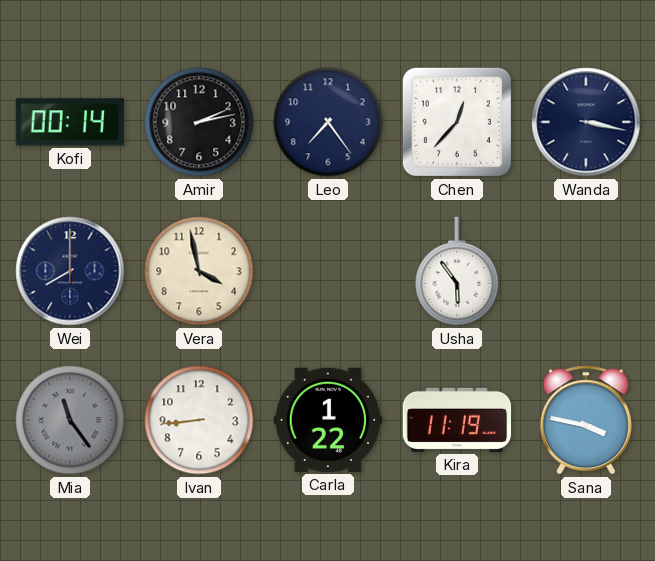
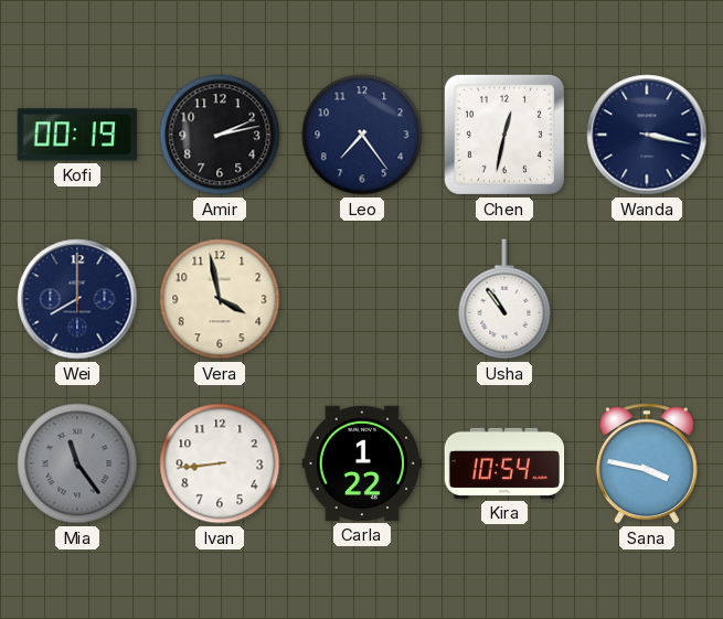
Kofi: 00:14 -> 00:19
Chen: 12:37 -> 12:32
Usha: 5:54 -> 10:54
Kira: 11:19 -> 10:54
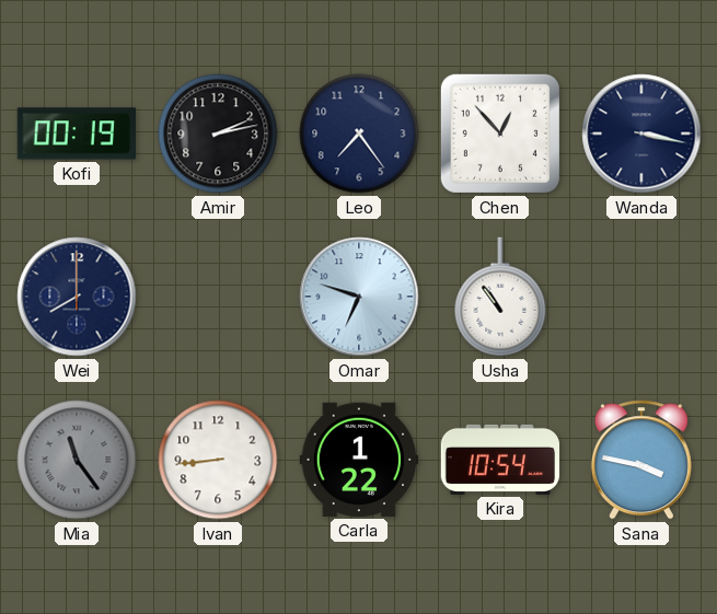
Chen: 12:32 -> 12:53
Vera: 3:58 -> none
Omar: none -> 6:48
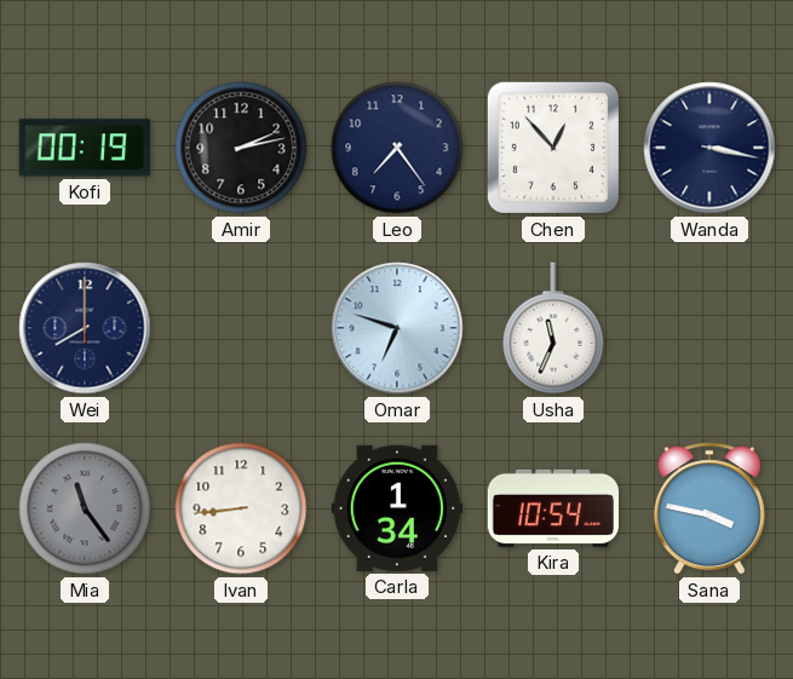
Usha: 10:54 -> 11:34
Carla: 1:22 -> 1:34
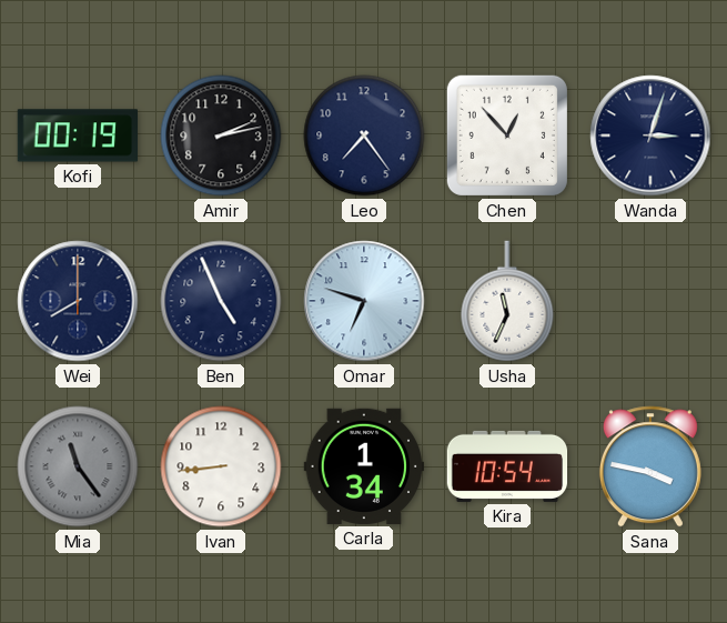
Wanda: 3:17 -> 3:03
Ben: none -> 4:56
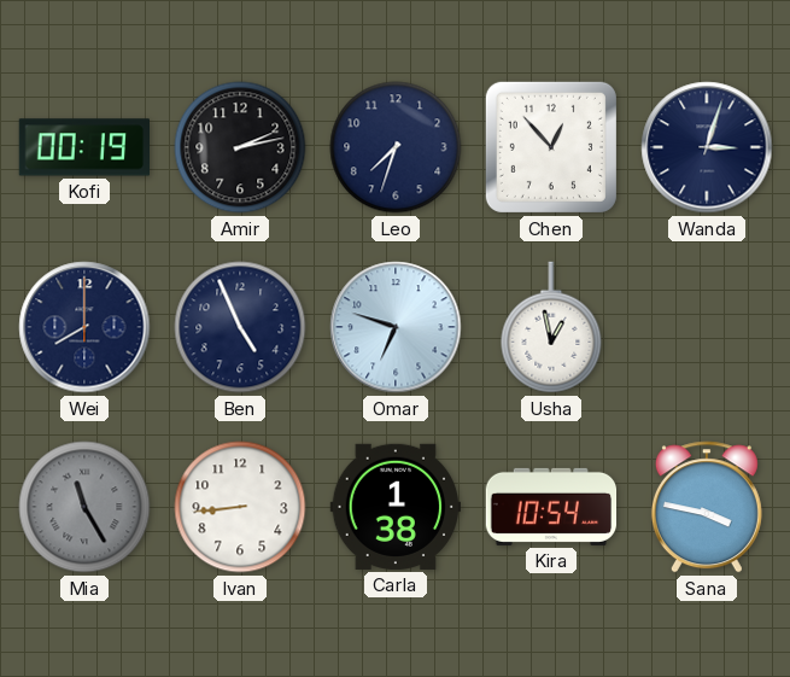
Leo: 7:24 -> 7:33
Usha: 11:34 -> 12:58
Mia: 11:24 -> 11:25
Carla: 1:34 -> 1:38
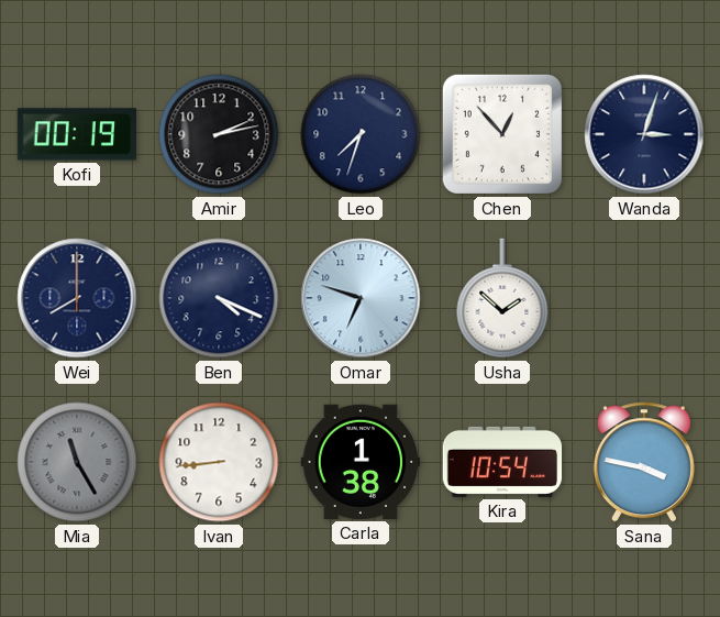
Ben: 4:56 -> 4:19
Usha: 12:58 -> 1:52
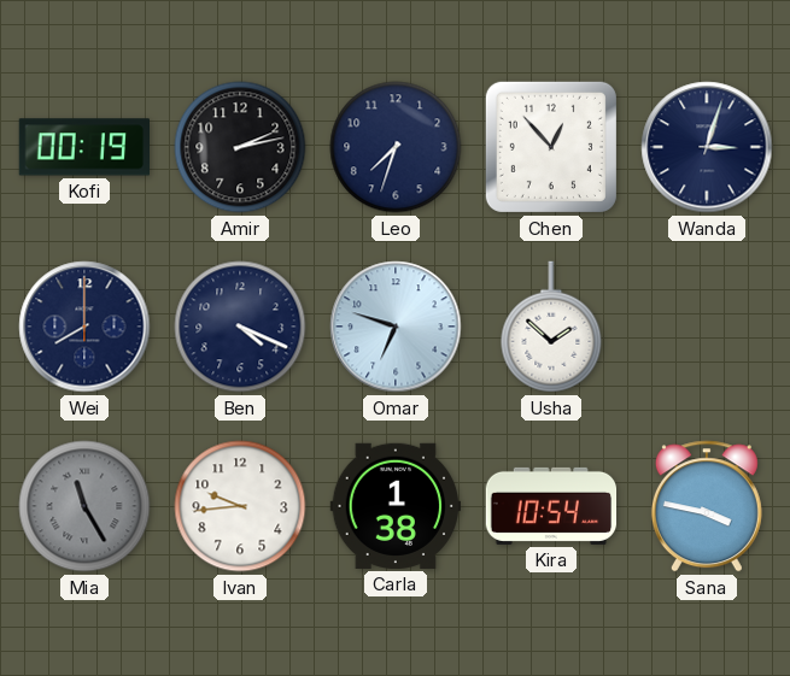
Ivan: 8:44 -> 9:44
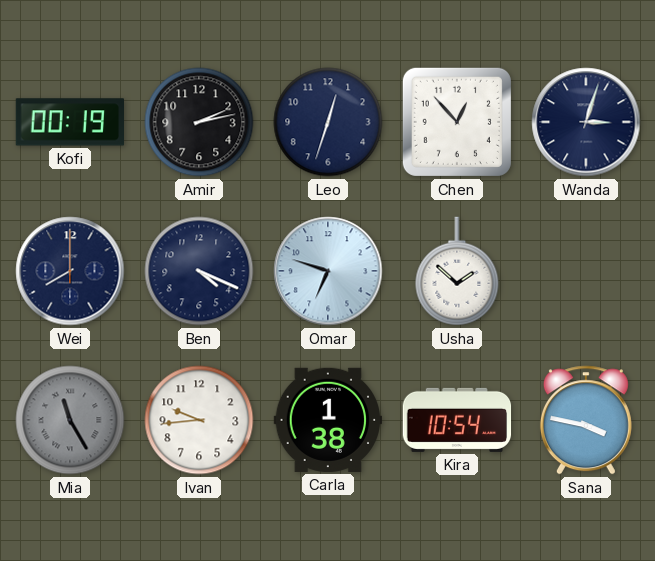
Leo: 7:33 -> 12:33
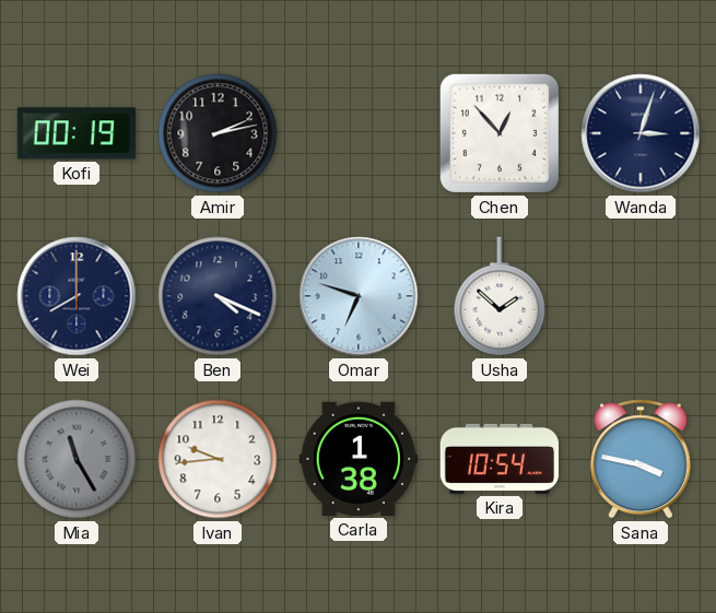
Leo: 12:33 -> none
